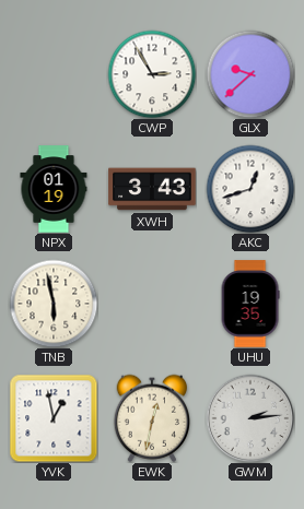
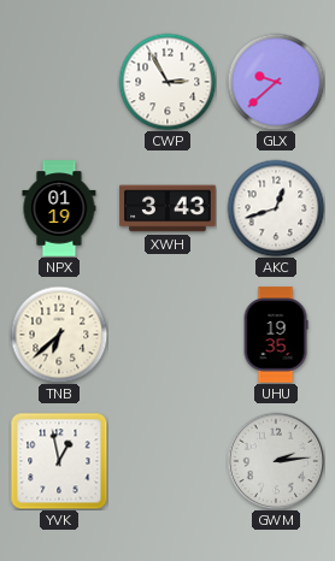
TNB: 5:58 -> 6:38
EWK: 12:32 -> none
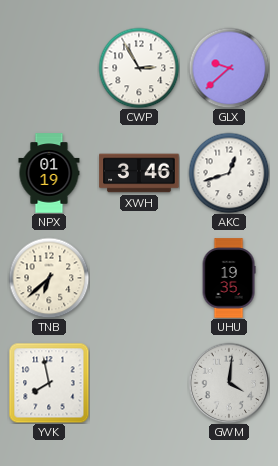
XWH: 3:43 -> 3:46
YVK: 12:58 -> 7:58
GWM: 2:14 -> 4:01
